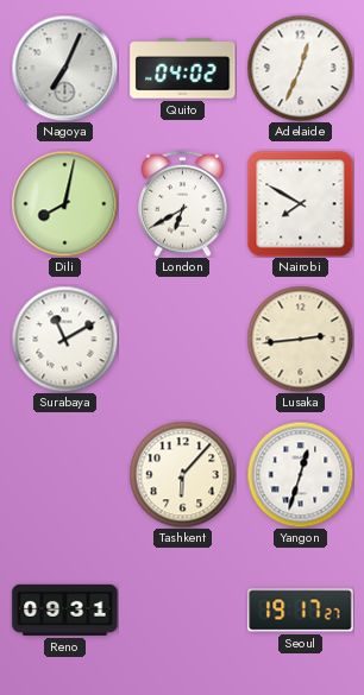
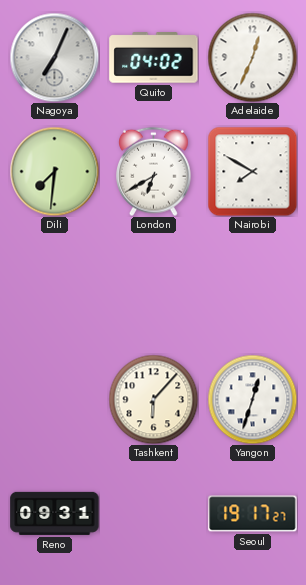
Dili: 8:02 -> 7:31
Surabaya: 11:10 -> none
Lusaka: 2:44 -> none
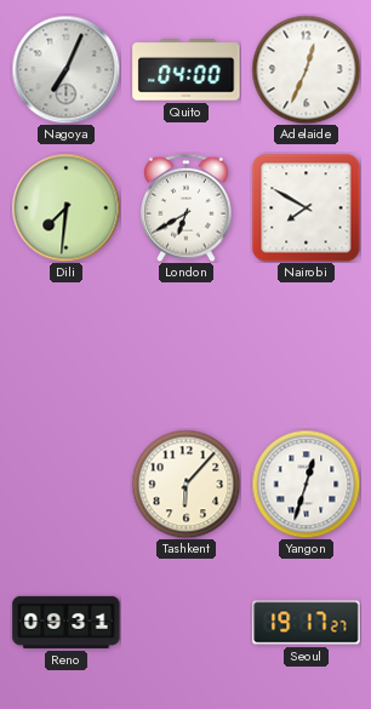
Quito: 04:02 -> 04:00
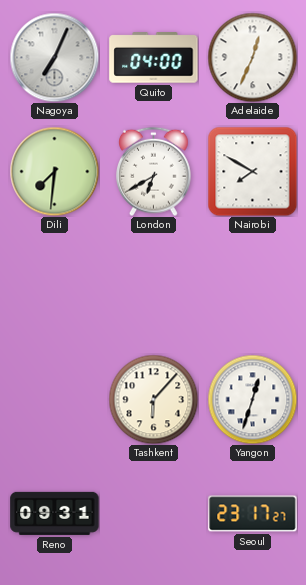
Seoul: 19:17 -> 23:17
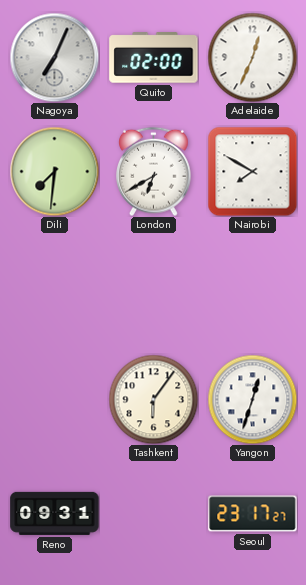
Quito: 04:00 -> 02:00
Tashkent: 6:07 -> 6:06
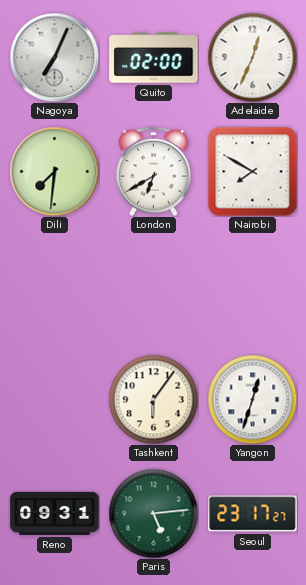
Paris: none -> 5:14
